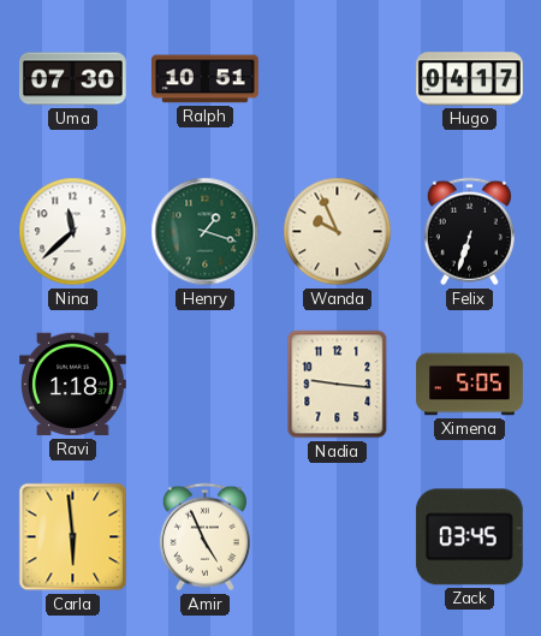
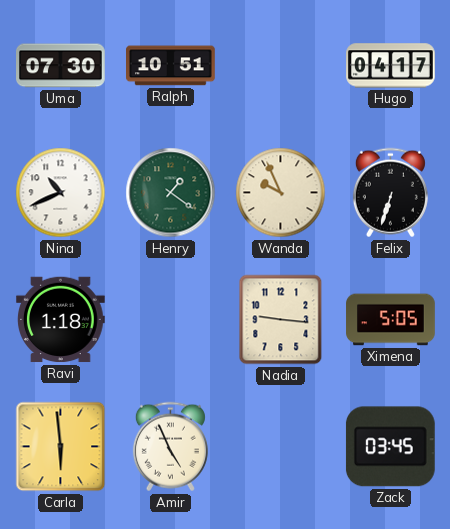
Nina: 11:38 -> 10:41
Henry: 1:18 -> 1:21
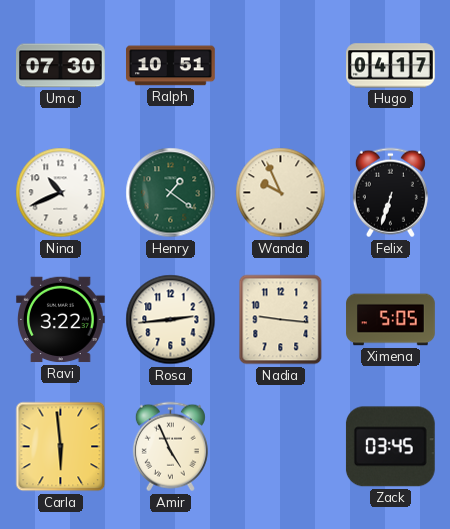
Ravi: 1:18 -> 3:22
Rosa: none -> 2:44
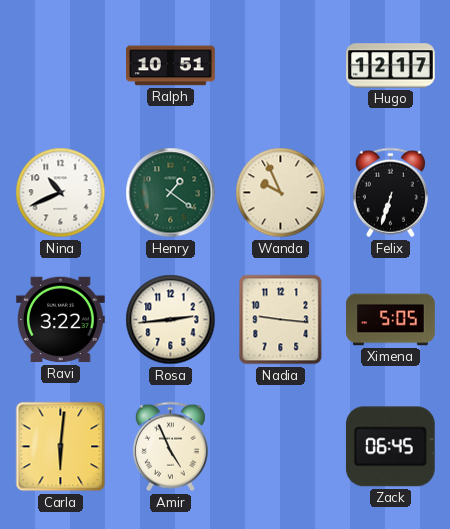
Uma: 07:30 -> none
Hugo: 04:17 -> 12:17
Carla: 5:59 -> 6:01
Zack: 03:45 -> 06:45
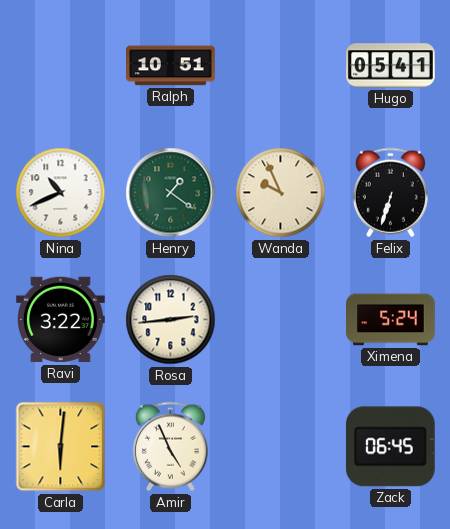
Hugo: 12:17 -> 05:41
Nadia: 9:16 -> none
Ximena: 5:05 -> 5:24
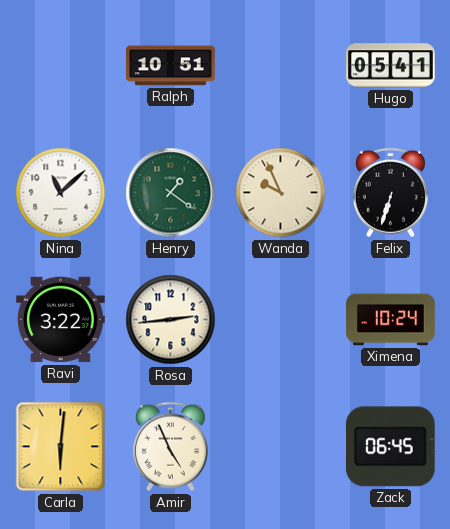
Nina: 10:41 -> 11:08
Ximena: 5:24 -> 10:24
